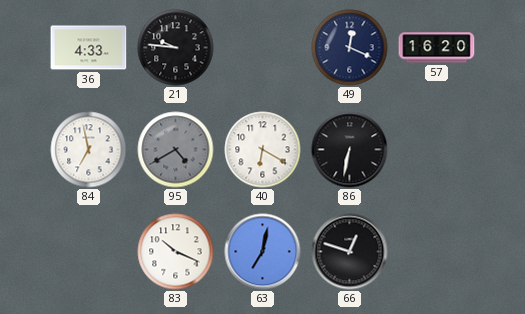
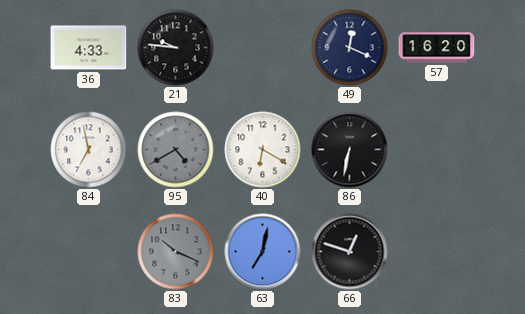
83 dial: white -> grey
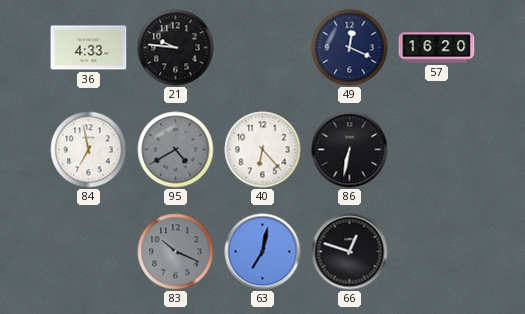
40: 6:20 -> 6:23
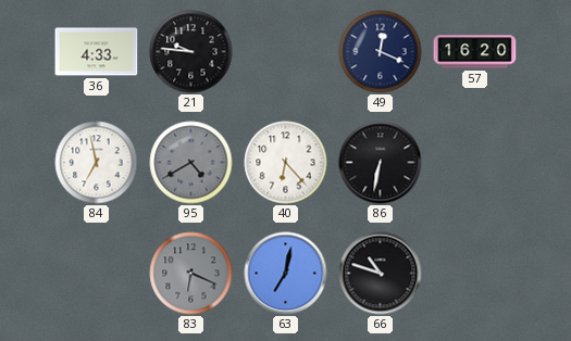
83: 10:19 -> 6:19
66: 12:48 -> 10:48
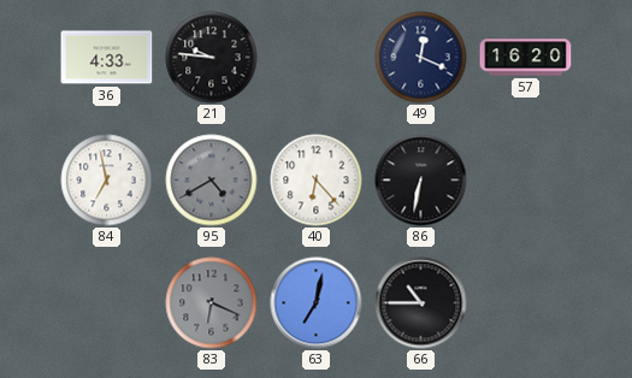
66: 10:48 -> 10:45
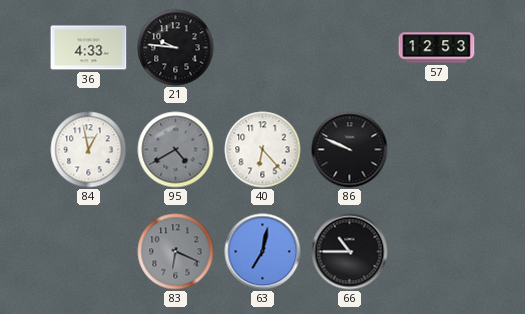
49: 12:19 -> none
57: 16:20 -> 12:53
84: 6:58 -> 12:58
86: 6:32 -> 9:49
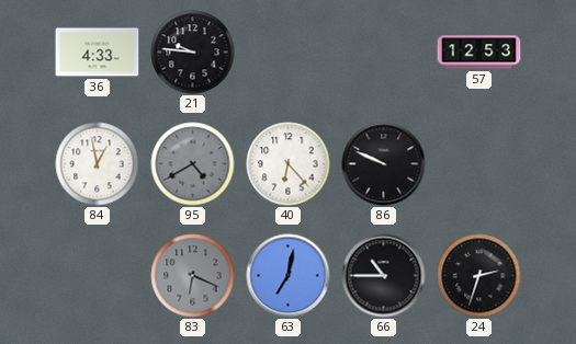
24: none -> 2:33
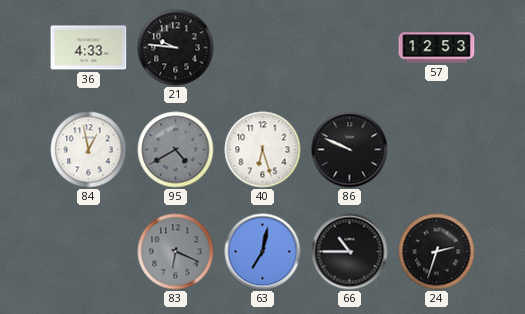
40: 6:23 -> 6:27
